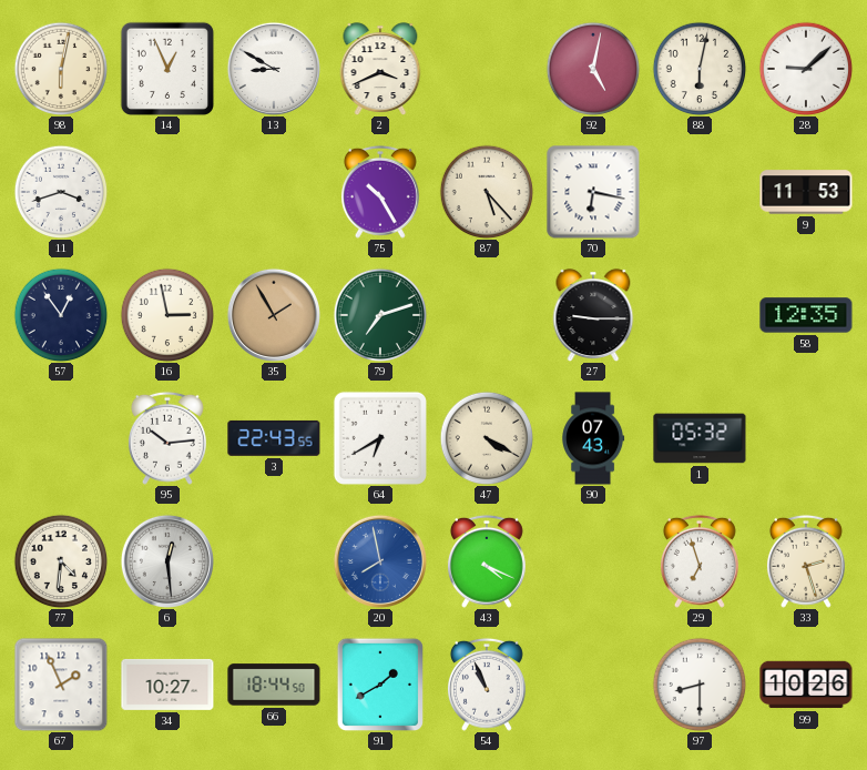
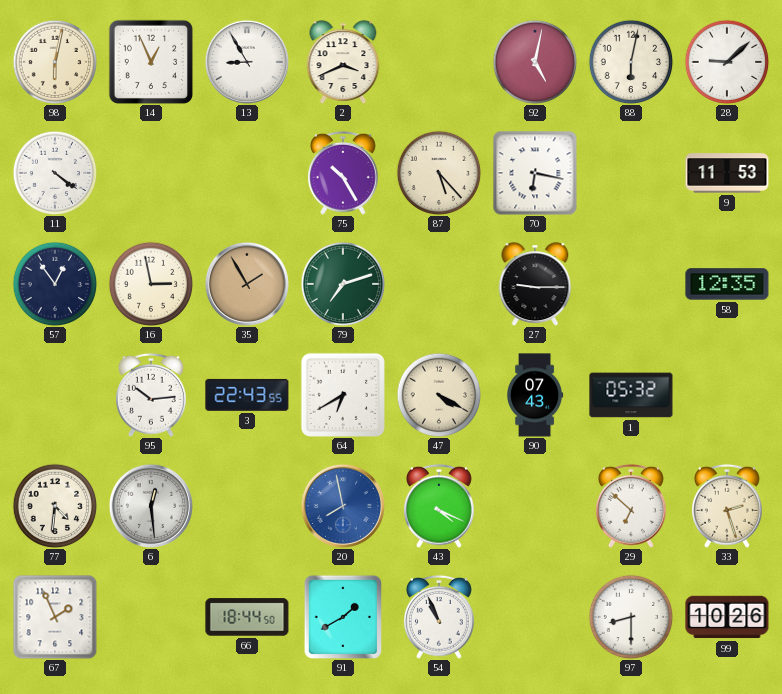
13: 8:50 -> 8:55
11: 3:42 -> 4:21
29: 6:57 -> 6:52
34: 10:27 -> none
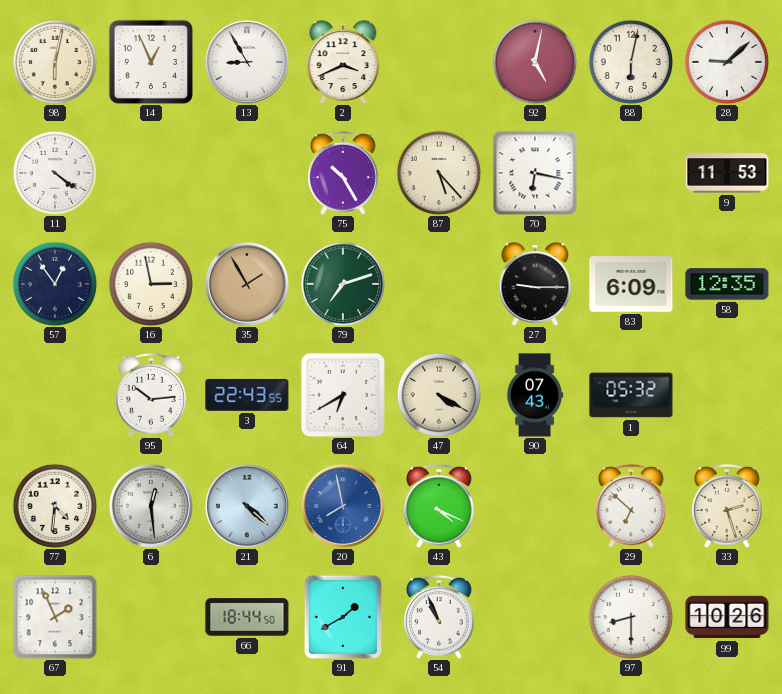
83: none -> 6:09
21: none -> 4:22
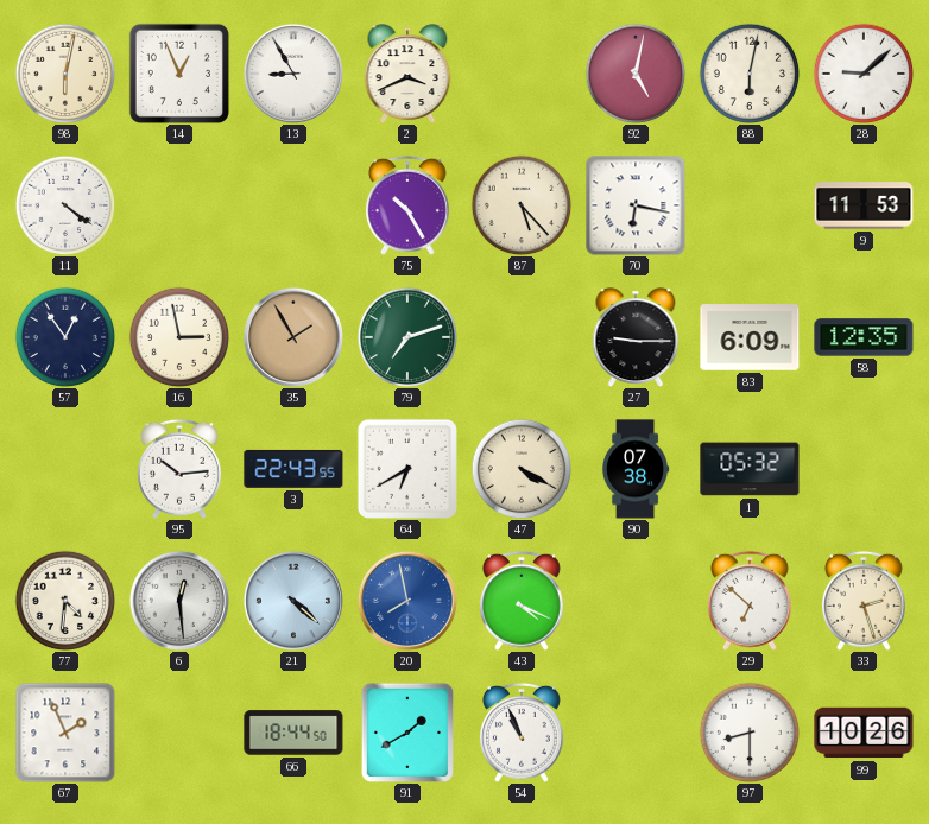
90: 07:43 -> 07:38
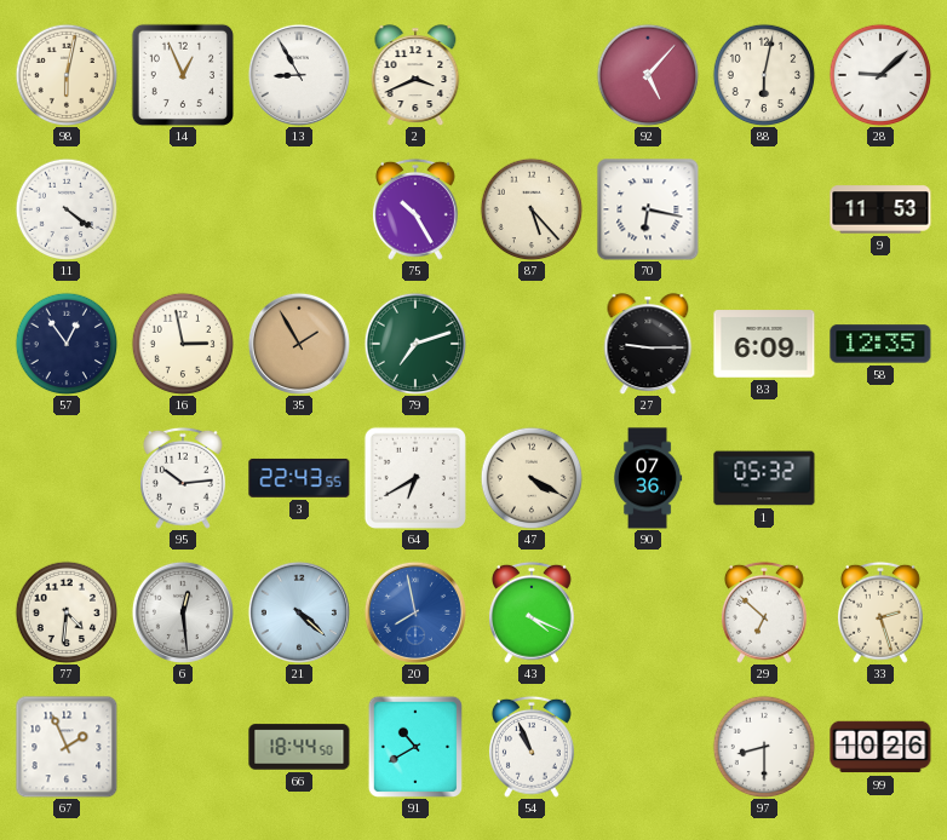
92: 5:02 -> 5:07
90: 07:38 -> 07:36
91: 1:40 -> 10:40
